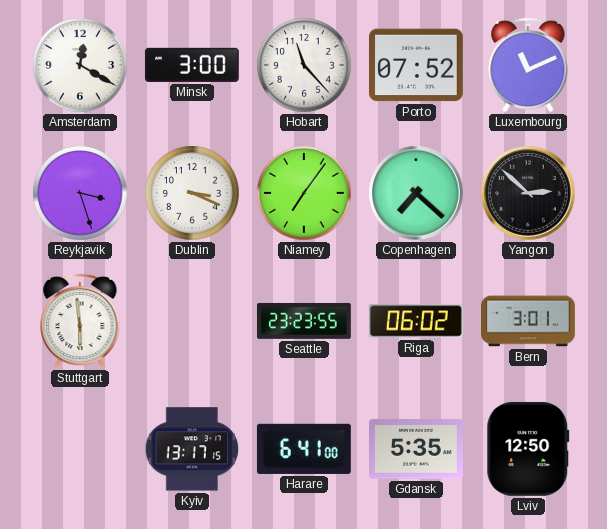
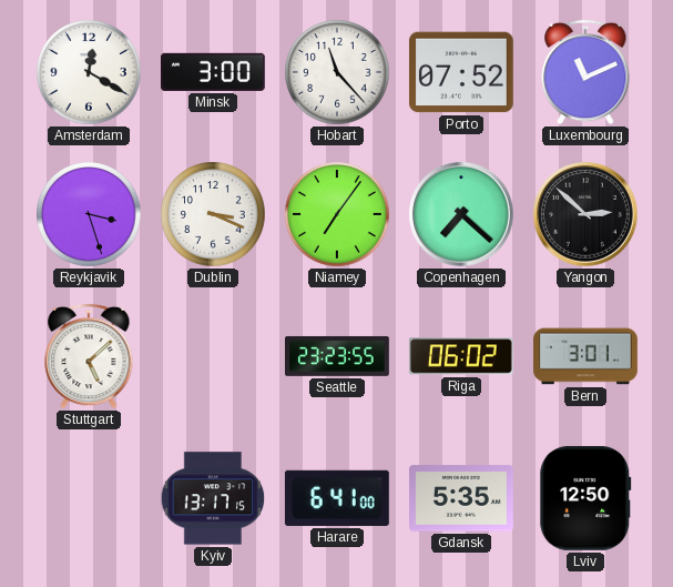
Stuttgart: 5:59 -> 5:08
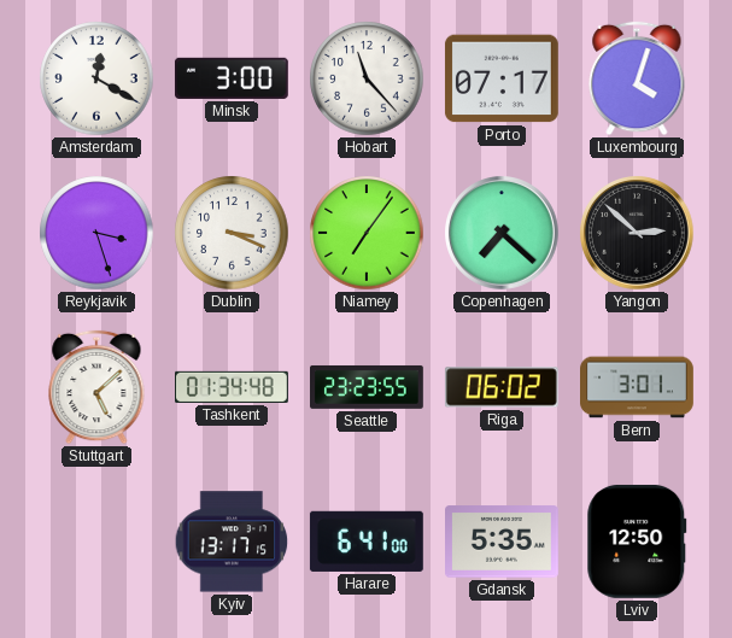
Porto: 07:52 -> 07:17
Luxembourg: 11:11 -> 4:03
Tashkent: none -> 01:34
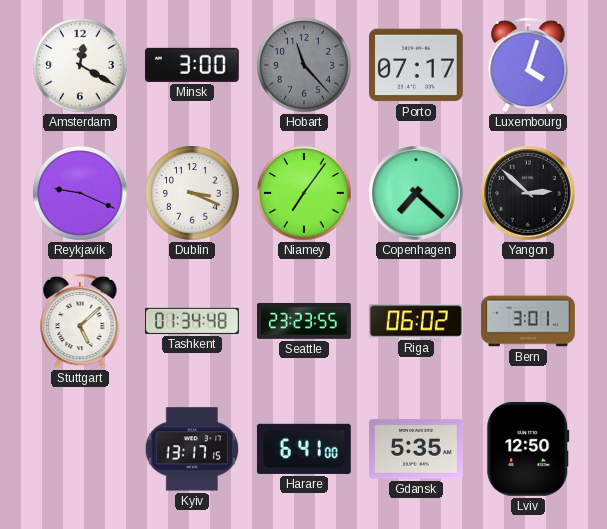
Hobart dial: white -> grey
Reykjavik: 3:27 -> 9:19
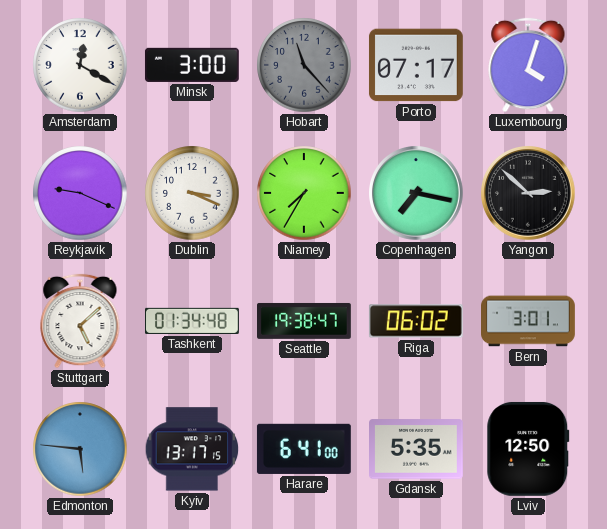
Niamey: 7:06 -> 7:35
Copenhagen: 7:22 -> 7:17
Seattle: 23:23 -> 19:38
Edmonton: none -> 5:46
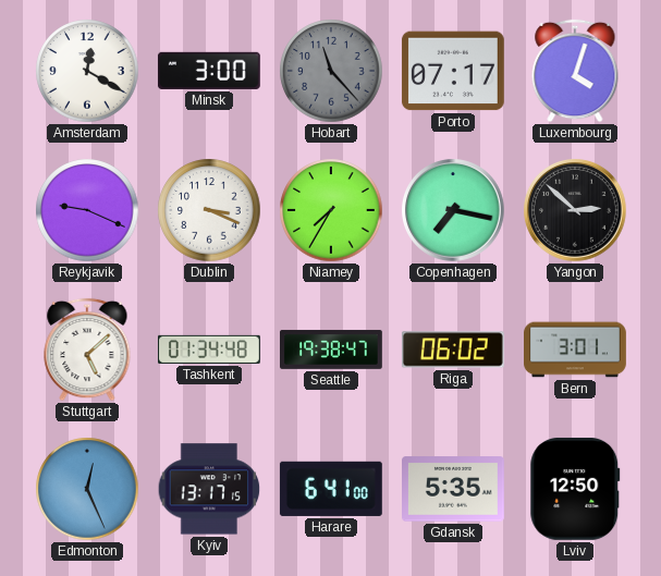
Edmonton: 5:46 -> 12:26
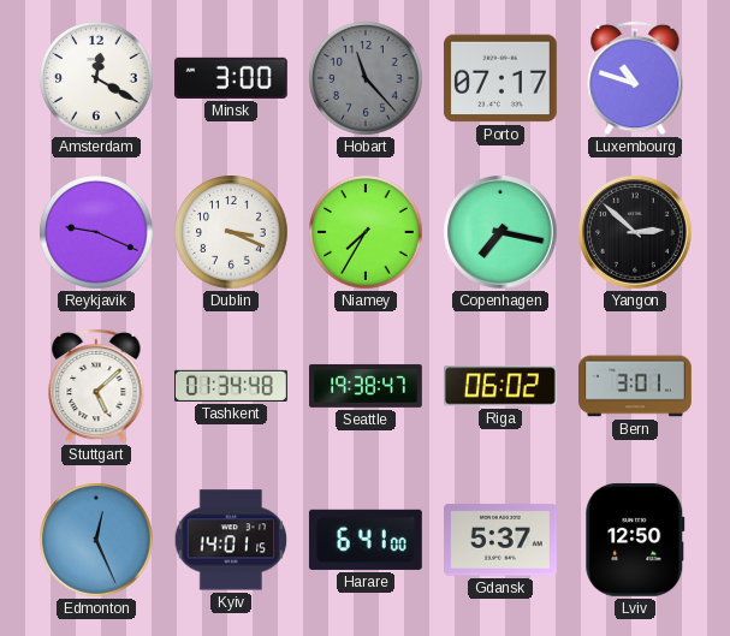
Luxembourg: 4:03 -> 10:48
Kyiv: 13:17 -> 14:01
Gdansk: 5:35 -> 5:37
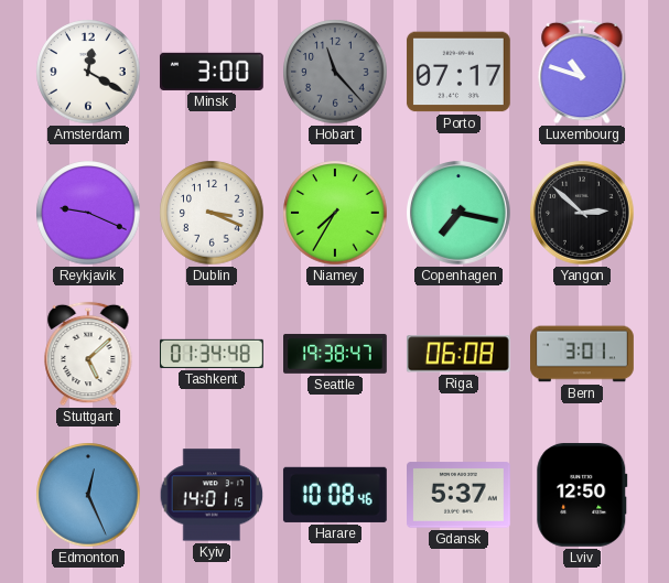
Riga: 06:02 -> 06:08
Harare: 6:41 -> 10:08
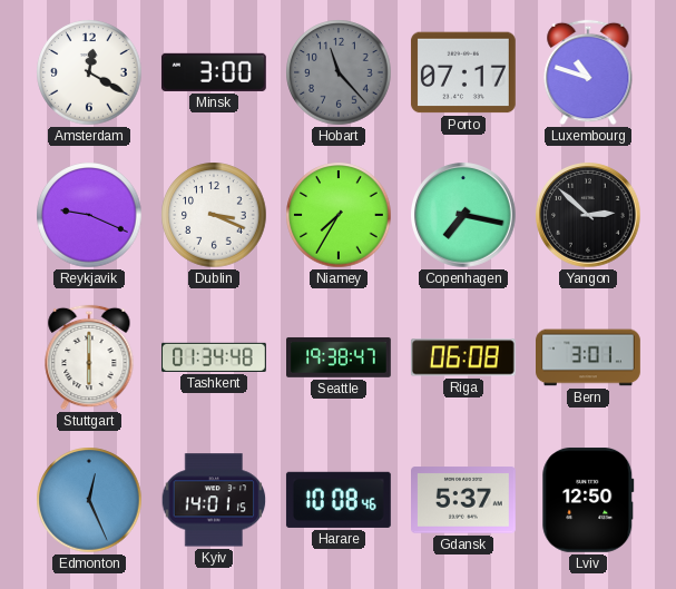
Stuttgart: 5:08 -> 6:00
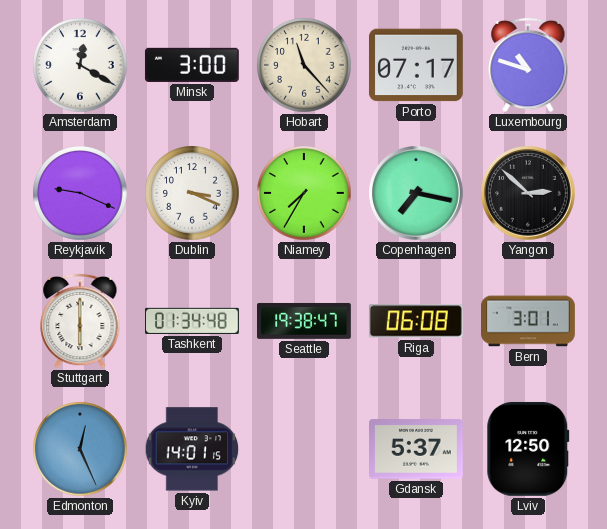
Hobart dial: grey -> cream
Harare: 10:08 -> none
